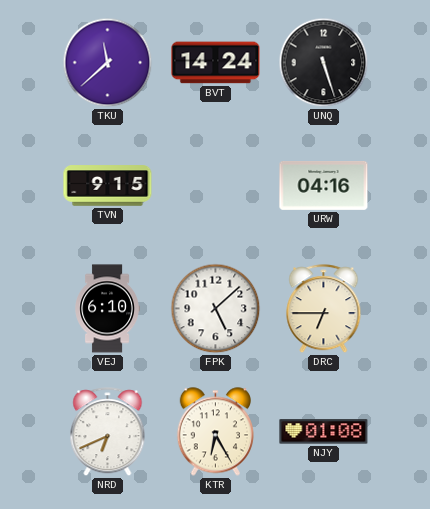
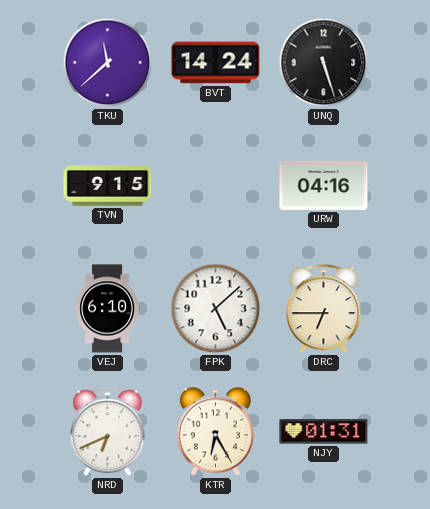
NJY: 01:08 -> 01:31
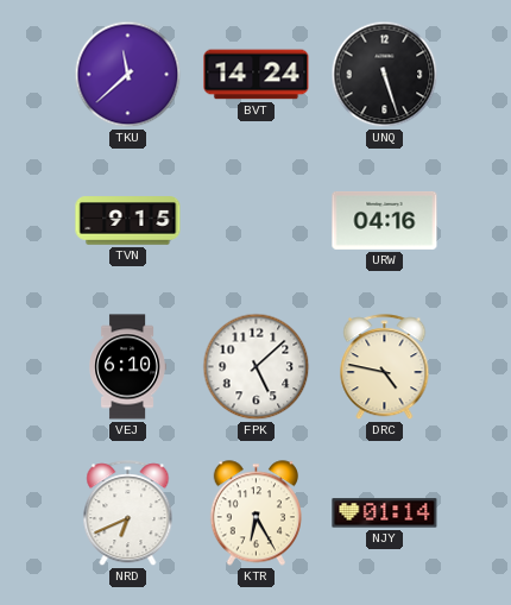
DRC: 6:45 -> 4:47
NJY: 01:31 -> 01:14
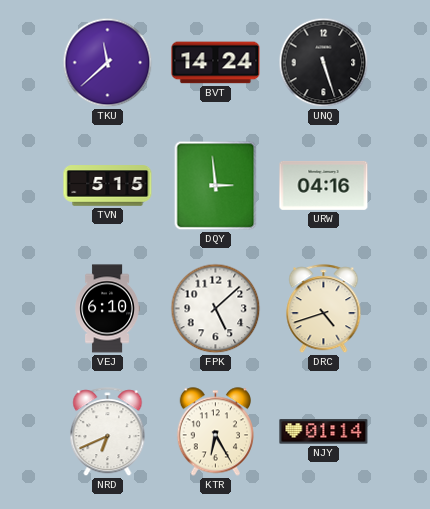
TVN: 9:15 -> 5:15
DQY: none -> 2:59
DRC: 4:47 -> 4:42
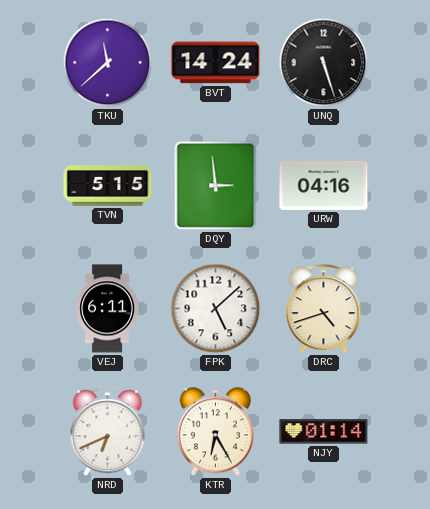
VEJ: 6:10 -> 6:11
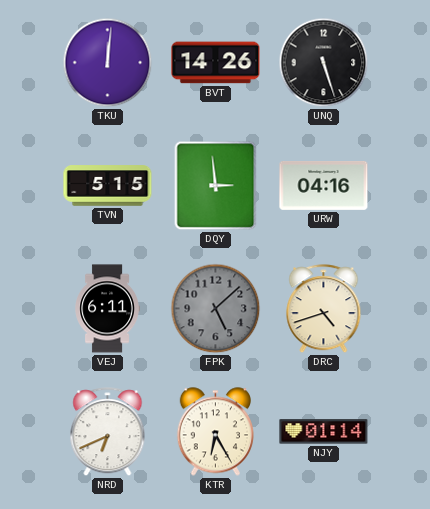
TKU: 11:38 -> 12:01
BVT: 14:24 -> 14:26
FPK dial: white -> grey
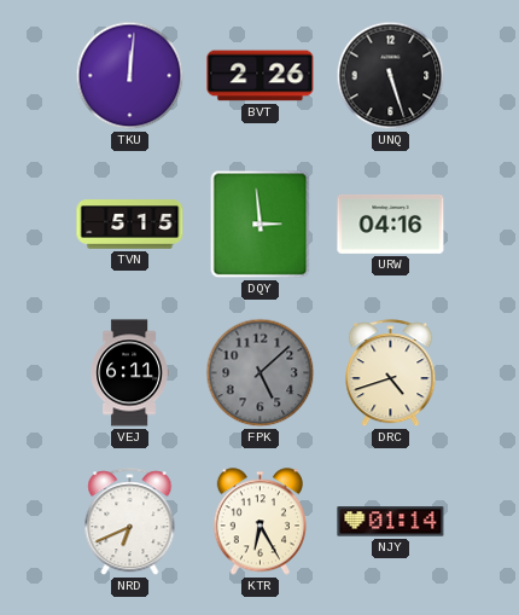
BVT: 14:26 -> 2:26
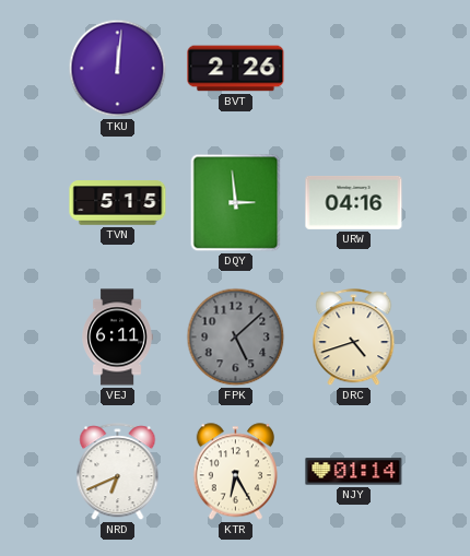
UNQ: 5:27 -> none
